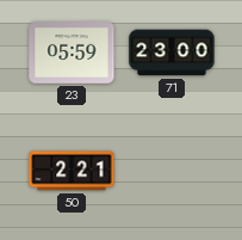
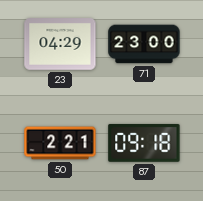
23: 05:59 -> 04:29
87: none -> 09:18
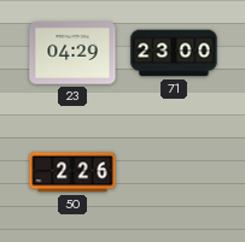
50: 2:21 -> 2:26
87: 09:18 -> none
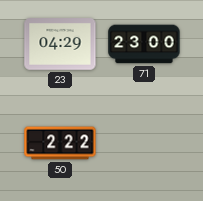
50: 2:26 -> 2:22
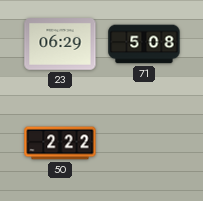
23: 04:29 -> 06:29
71: 23:00 -> 5:08
